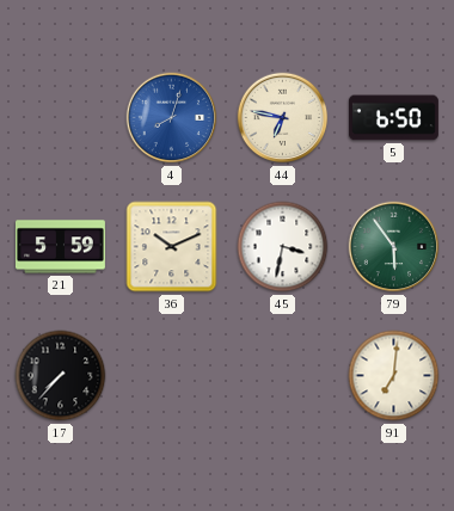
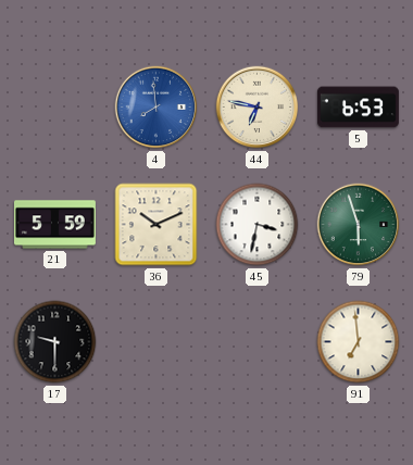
4: 8:03 -> 7:59
5: 6:50 -> 6:53
79: 5:54 -> 5:57
17: 7:37 -> 9:30
91: 7:01 -> 6:59
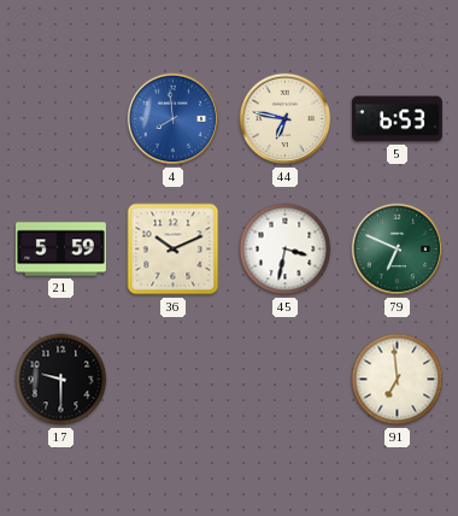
79: 5:57 -> 6:49
